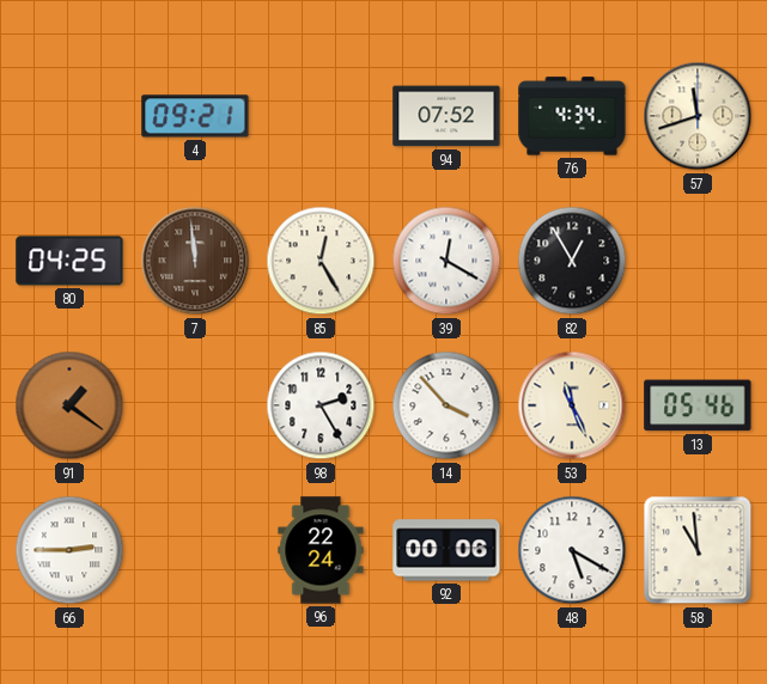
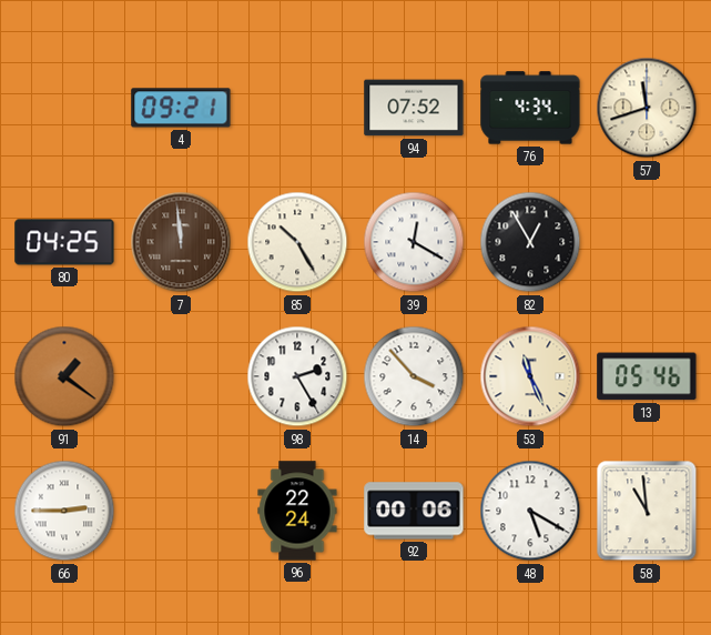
85: 12:25 -> 10:25
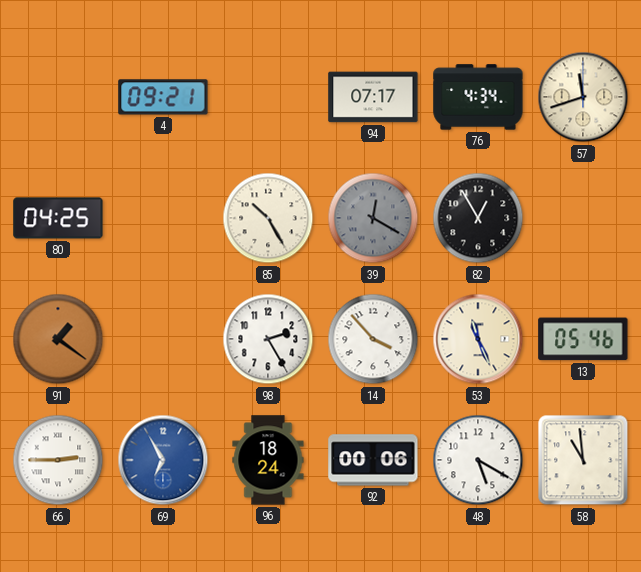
94: 07:52 -> 07:17
7: 11:59 -> none
39 dial: white -> grey
69: none -> 6:55
96: 22:24 -> 18:24
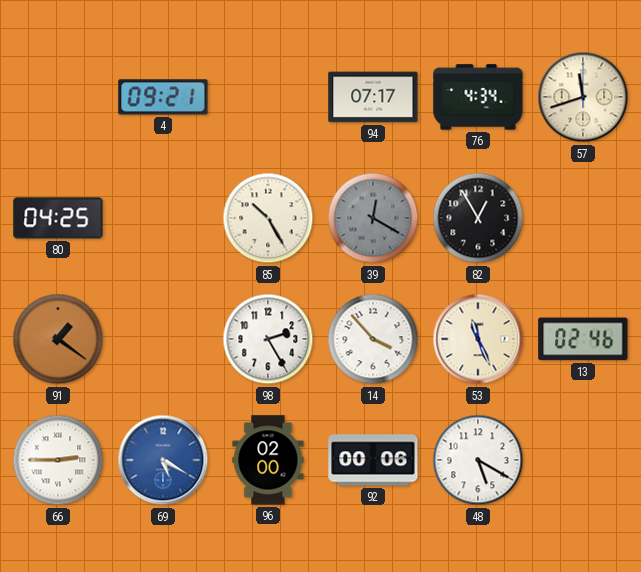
13: 05:46 -> 02:46
69: 6:55 -> 5:20
96: 18:24 -> 02:00
58: 10:59 -> none
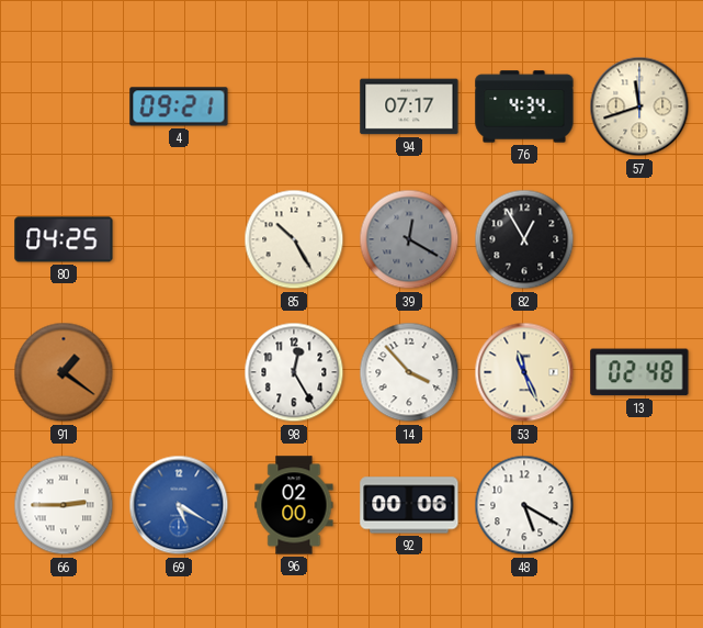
98: 2:25 -> 12:25
13: 02:46 -> 02:48
